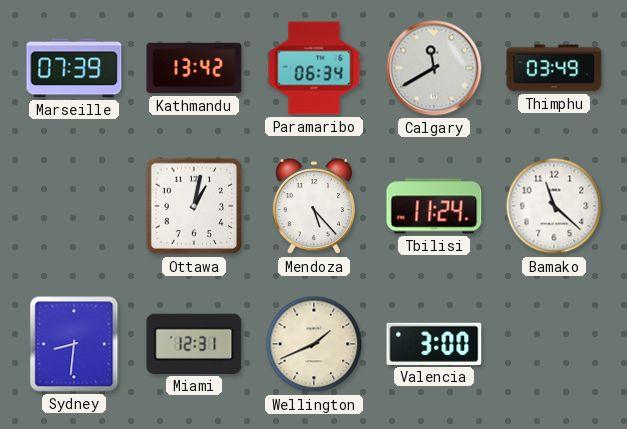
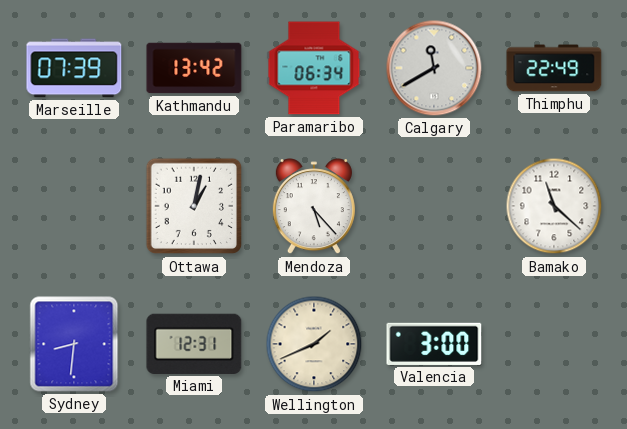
Thimphu: 03:49 -> 22:49
Tbilisi: 11:24 -> none
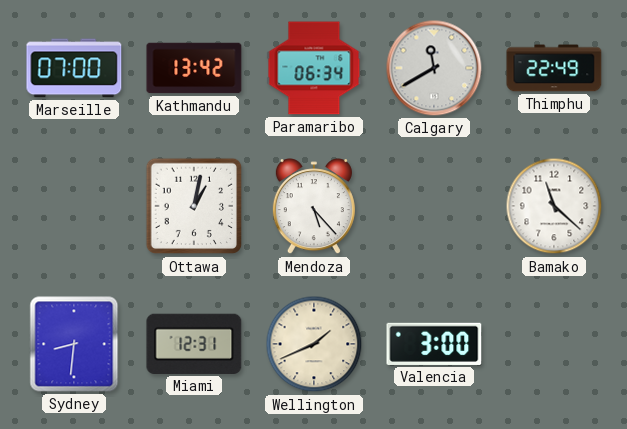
Marseille: 07:39 -> 07:00
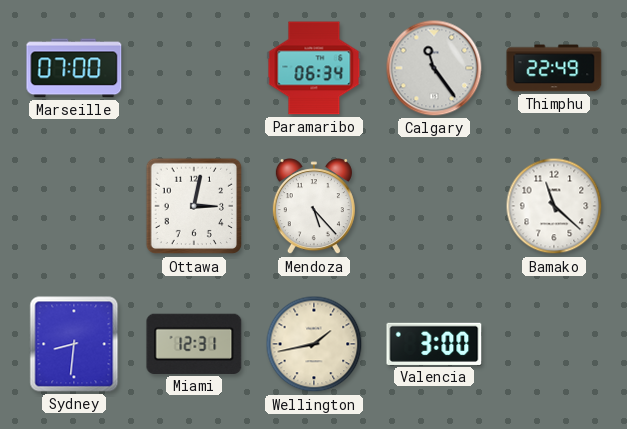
Kathmandu: 13:42 -> none
Calgary: 11:40 -> 11:24
Ottawa: 1:02 -> 3:02
Wellington: 1:41 -> 1:43
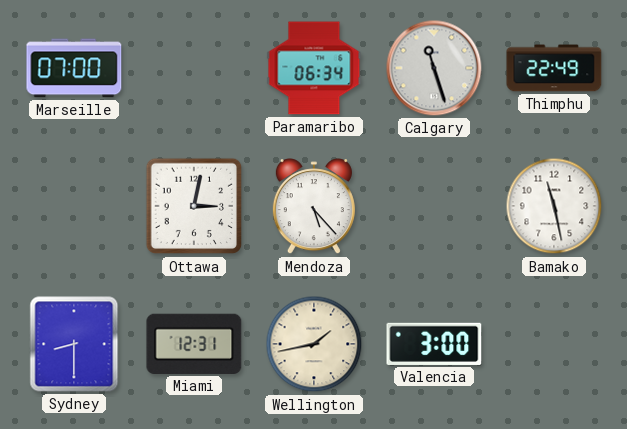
Calgary: 11:24 -> 11:27
Bamako: 11:22 -> 11:28
Sydney: 8:31 -> 8:30
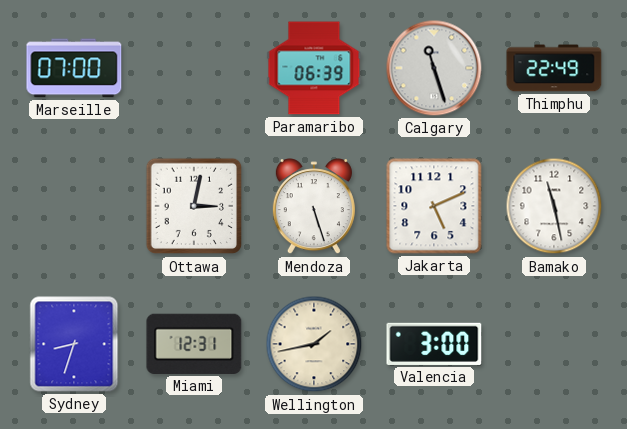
Paramaribo: 06:34 -> 06:39
Mendoza: 5:23 -> 5:27
Jakarta: none -> 5:11
Sydney: 8:30 -> 8:33
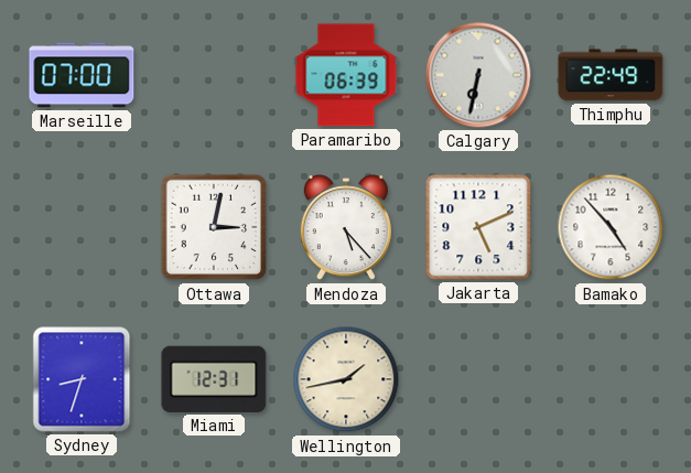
Calgary: 11:27 -> 6:32
Mendoza: 5:27 -> 5:23
Bamako: 11:28 -> 4:53
Valencia: 3:00 -> none
